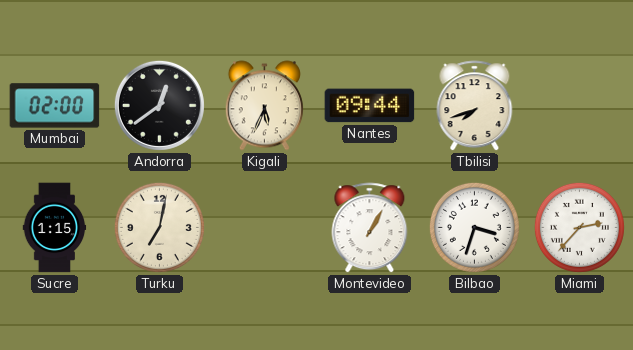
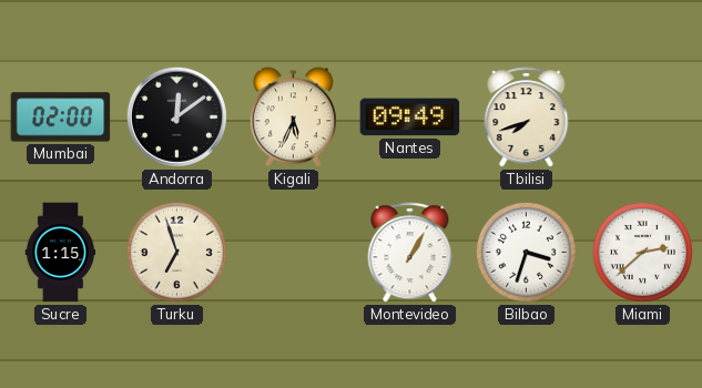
Andorra: 12:39 -> 12:09
Nantes: 09:44 -> 09:49
Turku: 7:02 -> 6:57
Miami: 2:37 -> 2:38
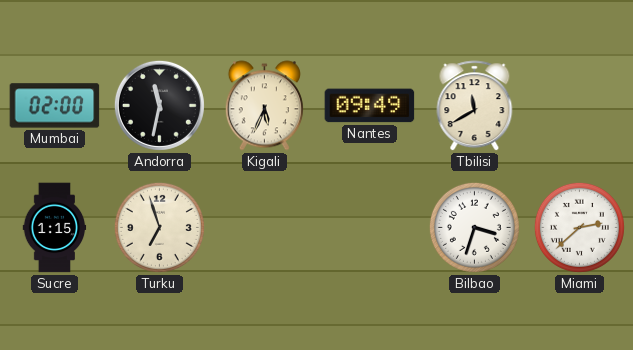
Andorra: 12:09 -> 11:32
Tbilisi: 7:42 -> 11:40
Montevideo: 1:05 -> none
